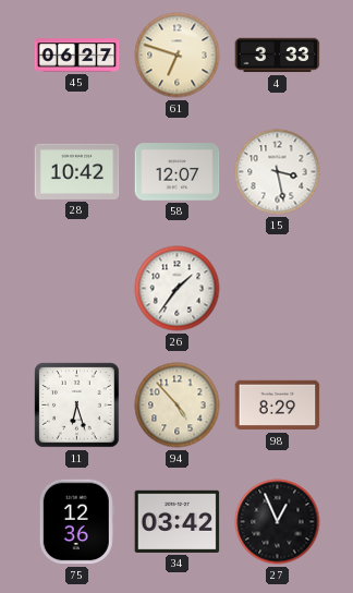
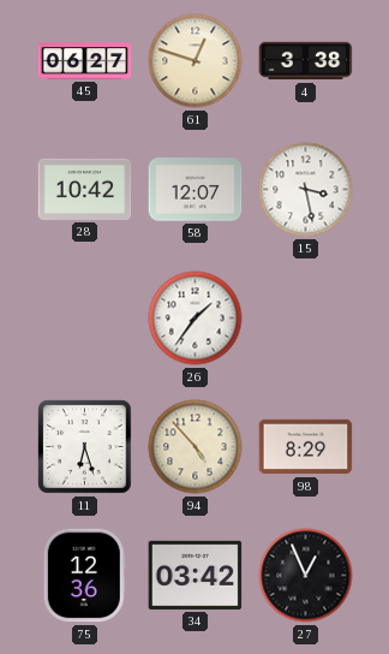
61: 6:48 -> 12:48
4: 3:33 -> 3:38
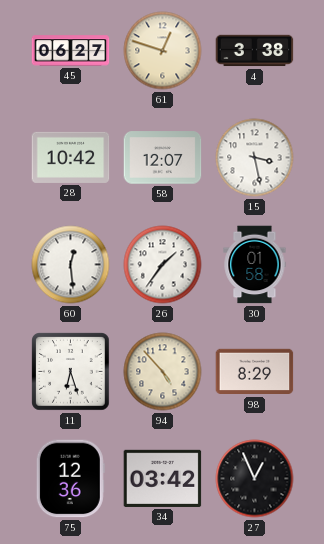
60: none -> 12:29
30: none -> 01:58
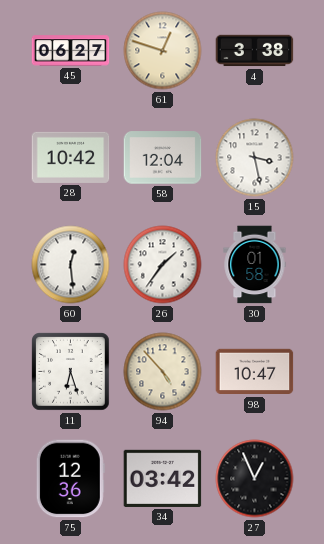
58: 12:07 -> 12:04
98: 8:29 -> 10:47
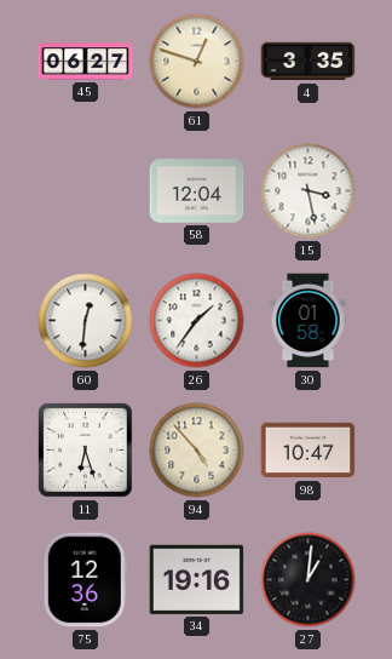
4: 3:38 -> 3:35
28: 10:42 -> none
60: 12:29 -> 12:31
34: 03:42 -> 19:16
27: 12:56 -> 1:01
